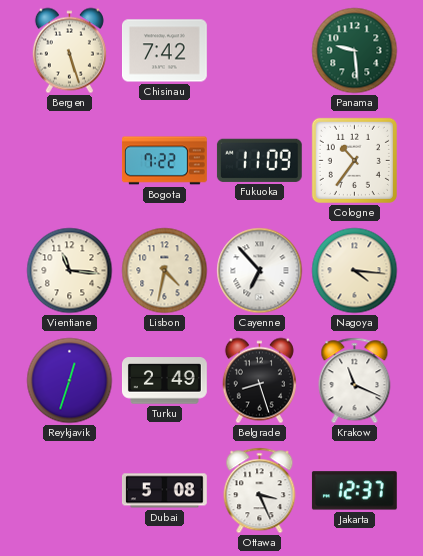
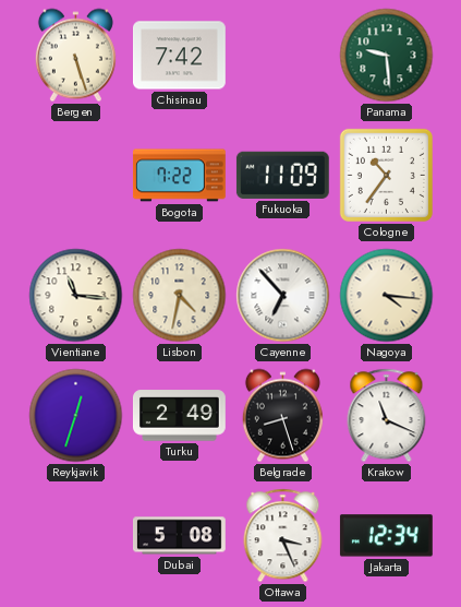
Jakarta: 12:37 -> 12:34
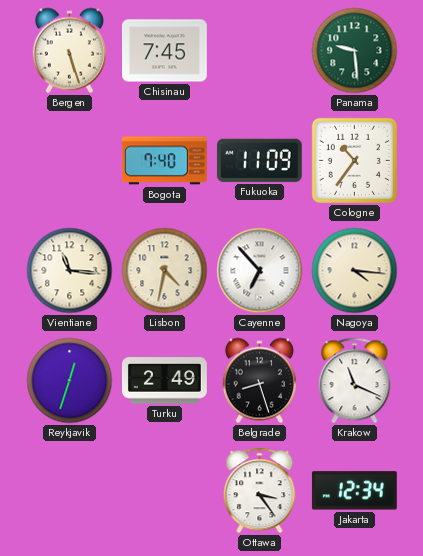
Chisinau: 7:42 -> 7:45
Bogota: 7:22 -> 7:40
Dubai: 5:08 -> none
Ottawa: 3:26 -> 3:24
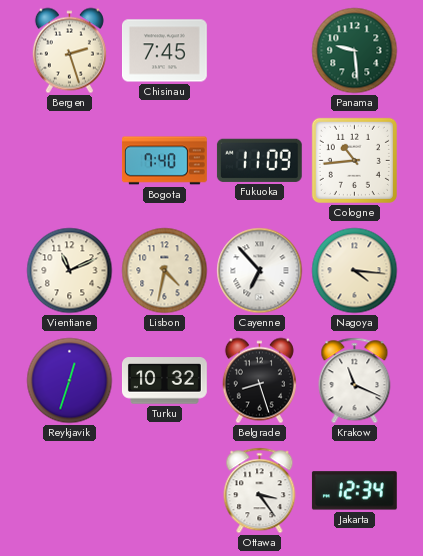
Bergen: 5:27 -> 2:27
Cologne: 10:36 -> 10:44
Vientiane: 11:16 -> 11:11
Turku: 2:49 -> 10:32
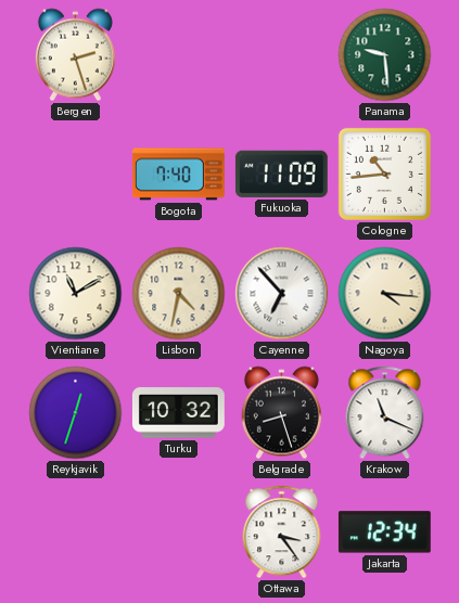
Chisinau: 7:45 -> none
Vientiane: 11:11 -> 11:10
